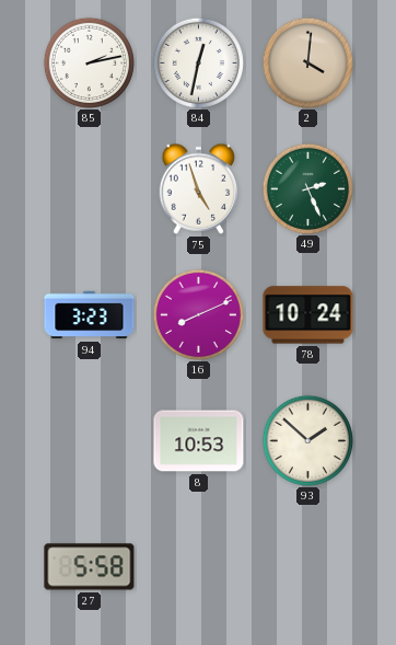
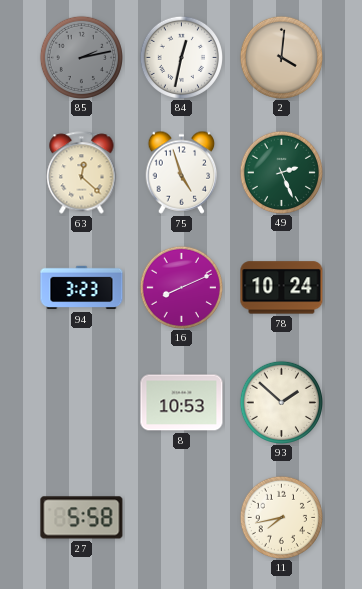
85 dial: white -> grey
63: none -> 12:22
11: none -> 7:43
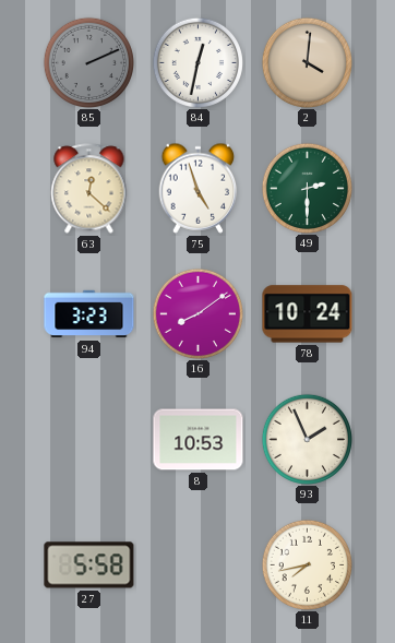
85: 2:13 -> 2:11
49: 2:26 -> 2:30
16: 8:11 -> 8:09
93: 1:52 -> 1:56
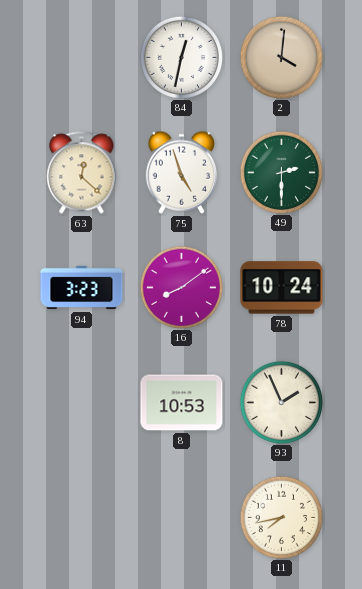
85: 2:11 -> none
27: 5:58 -> none
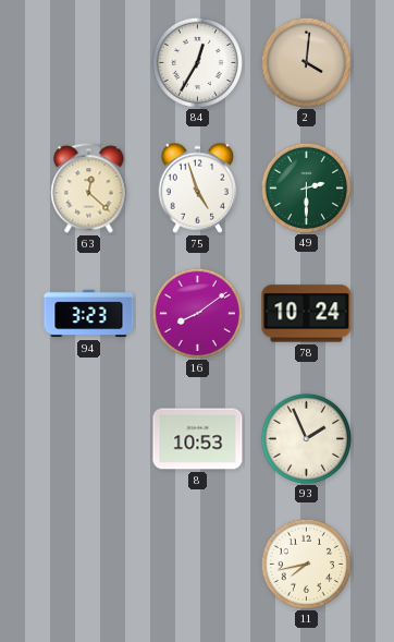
84: 12:32 -> 12:35
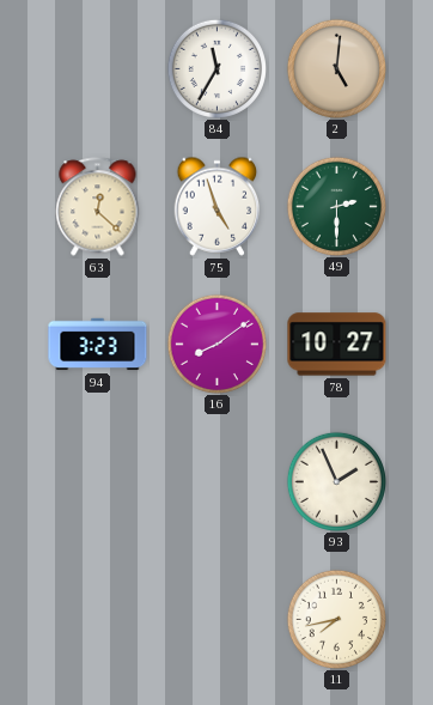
84: 12:35 -> 11:35
2: 4:01 -> 5:01
78: 10:24 -> 10:27
8: 10:53 -> none
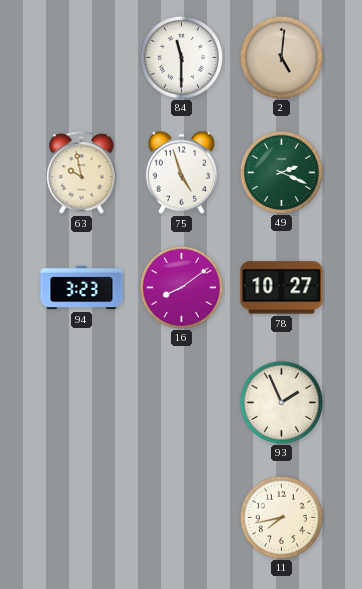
84: 11:35 -> 11:30
63: 12:22 -> 9:58
49: 2:30 -> 2:19
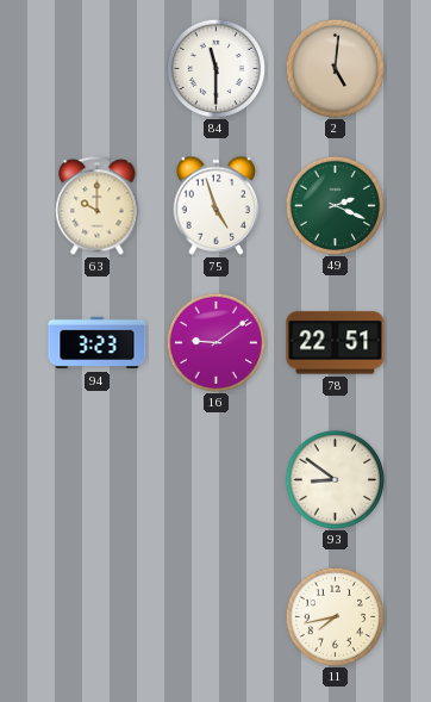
63: 9:58 -> 10:00
16: 8:09 -> 9:09
78: 10:27 -> 22:51
93: 1:56 -> 8:51
